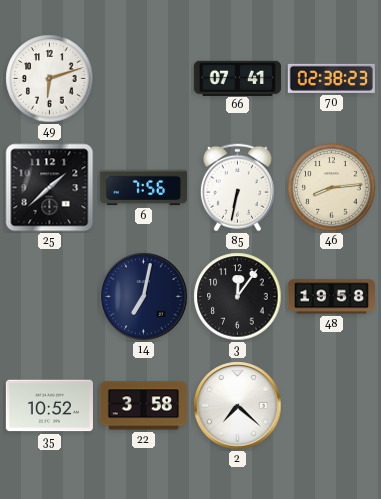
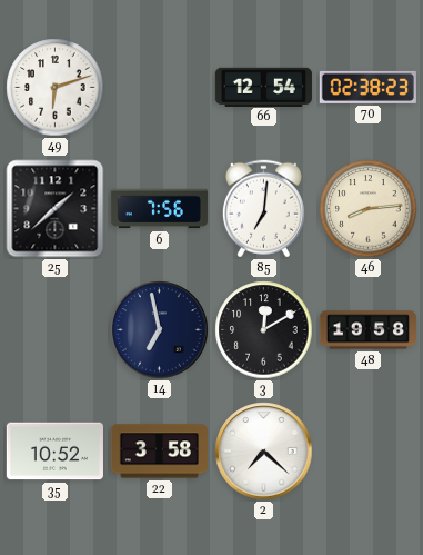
66: 07:41 -> 12:54
85: 6:32 -> 7:01
14: 7:02 -> 6:58
3: 12:06 -> 12:10
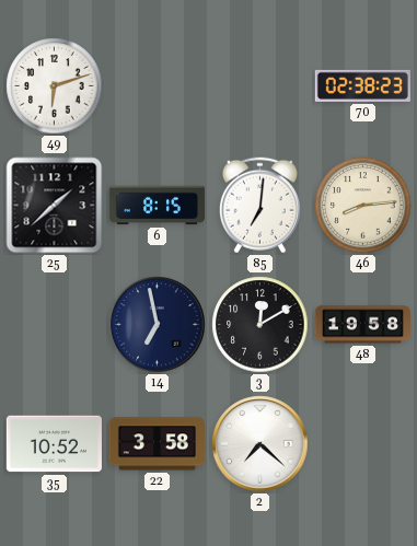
66: 12:54 -> none
6: 7:56 -> 8:15
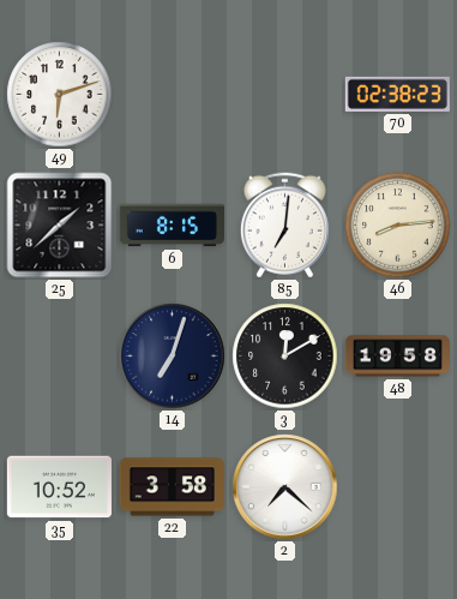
14: 6:58 -> 7:03
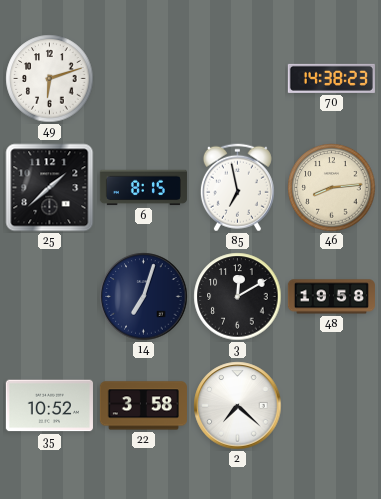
70: 02:38 -> 14:38
85: 7:01 -> 6:58
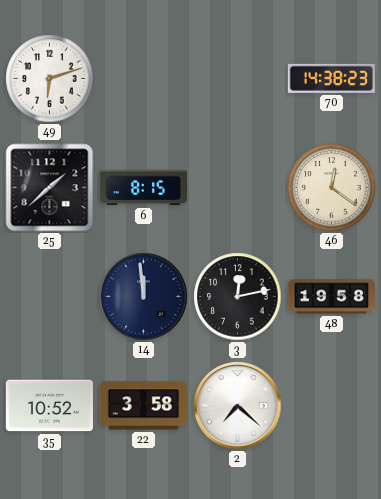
85: 6:58 -> none
46: 8:14 -> 12:21
14: 7:03 -> 11:59
3: 12:10 -> 12:13
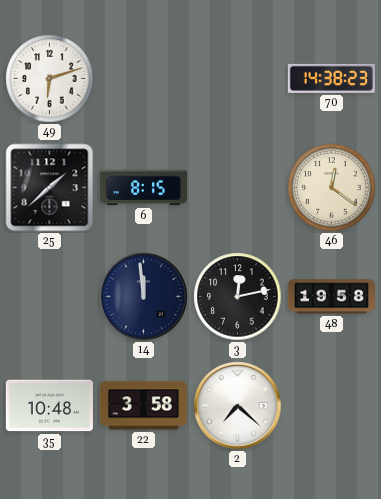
35: 10:52 -> 10:48
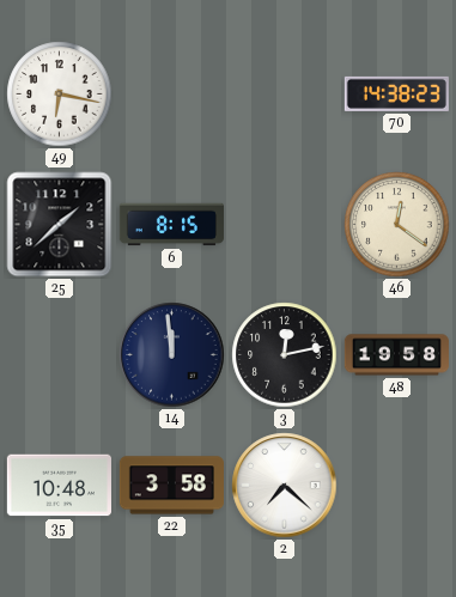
49: 6:12 -> 6:17
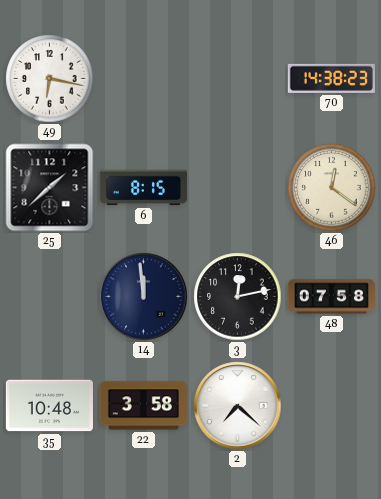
48: 19:58 -> 07:58
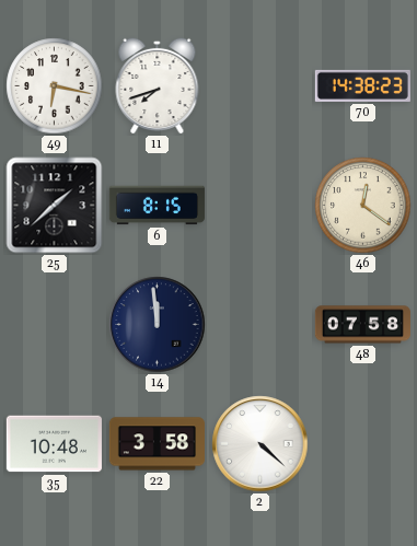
11: none -> 7:42
3: 12:13 -> none
2: 7:22 -> 4:22
